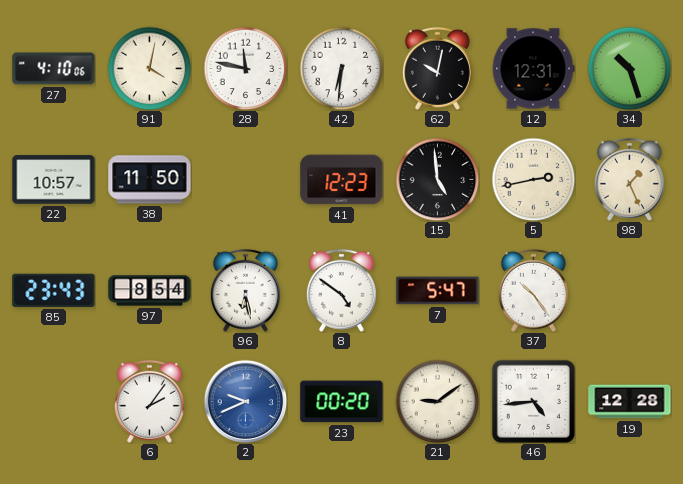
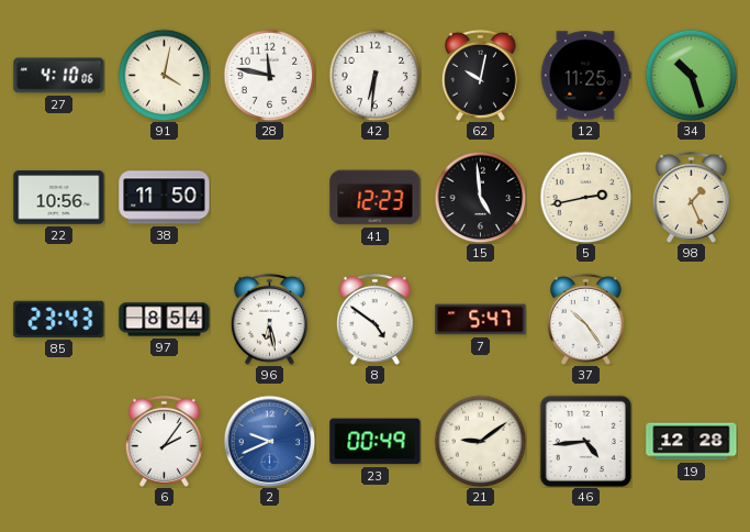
12: 12:31 -> 11:25
22: 10:57 -> 10:56
23: 00:20 -> 00:49
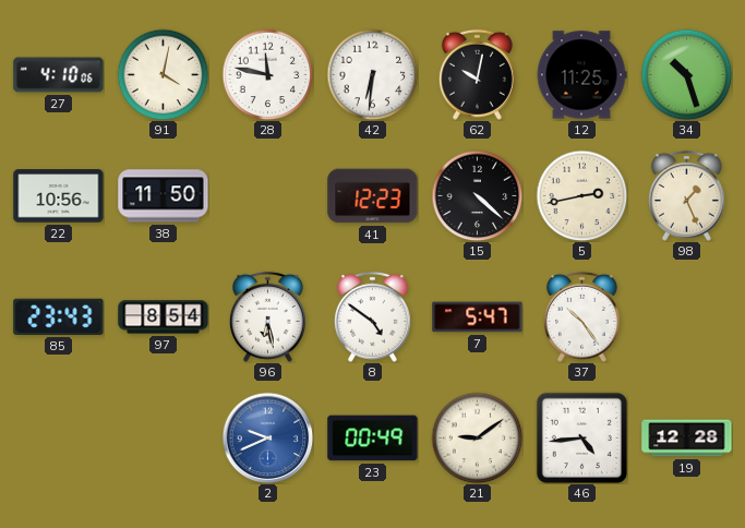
15: 4:59 -> 4:22
6: 2:06 -> none
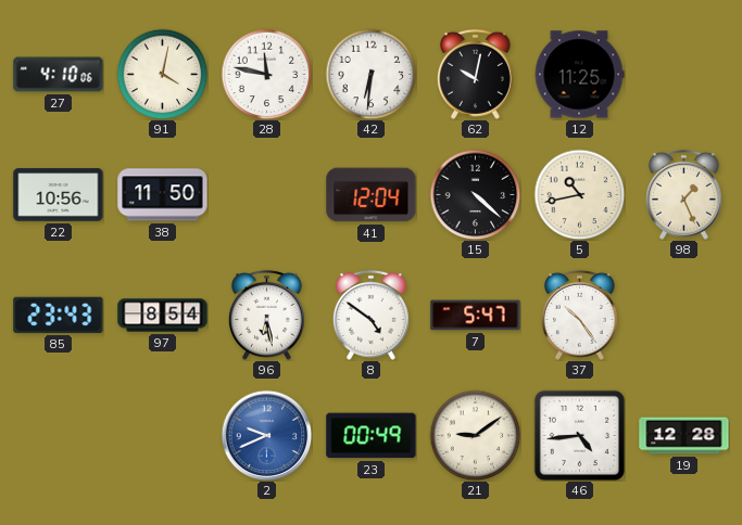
34: 10:27 -> none
41: 12:23 -> 12:04
5: 2:43 -> 10:43
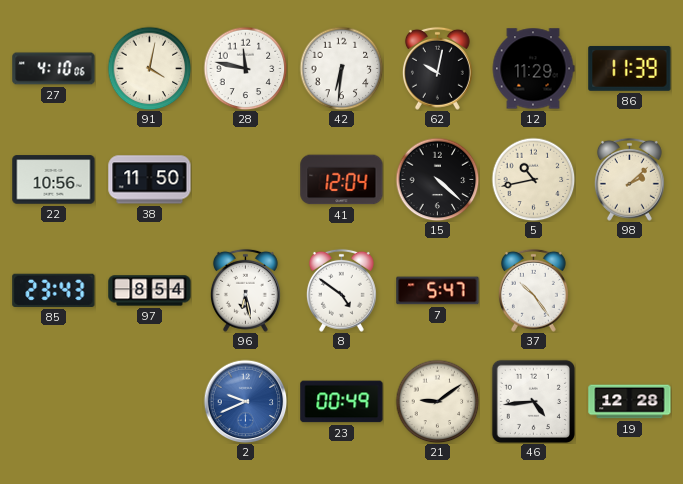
12: 11:25 -> 11:29
86: none -> 11:39
98: 1:26 -> 2:08
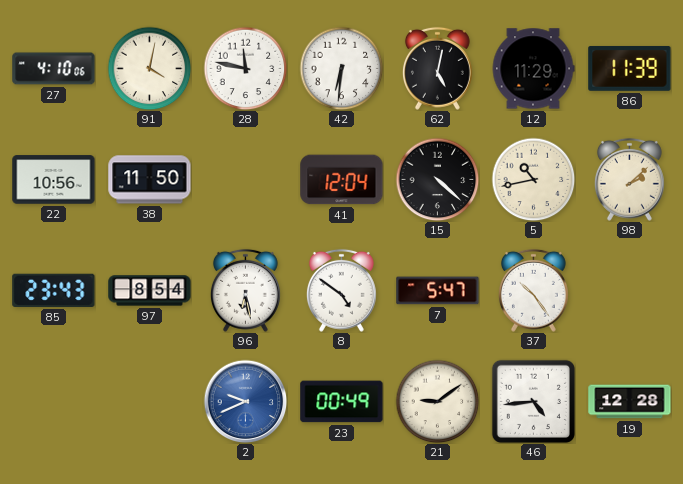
62: 10:02 -> 5:02
